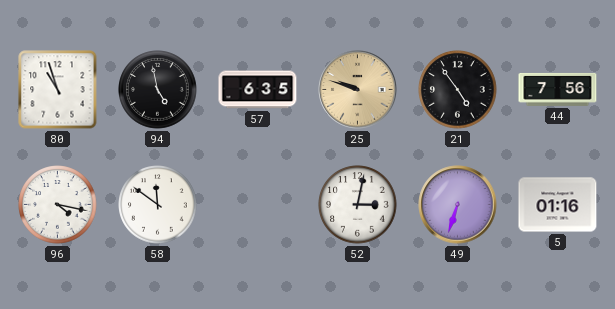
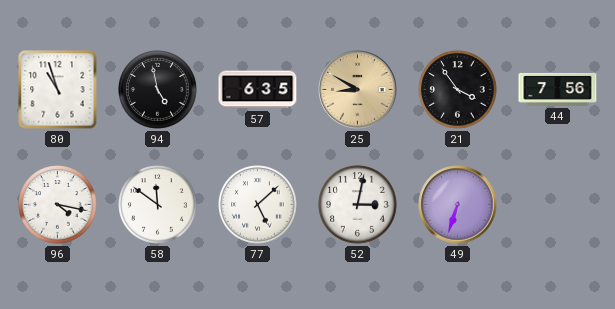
25: 9:48 -> 8:50
21: 4:54 -> 3:54
77: none -> 5:08
5: 01:16 -> none
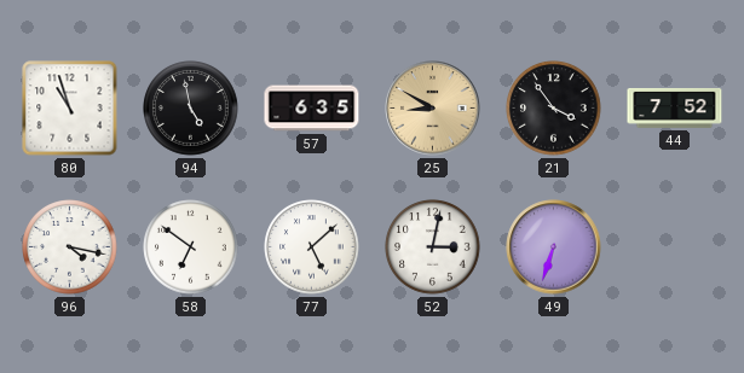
44: 7:56 -> 7:52
58: 11:51 -> 6:51
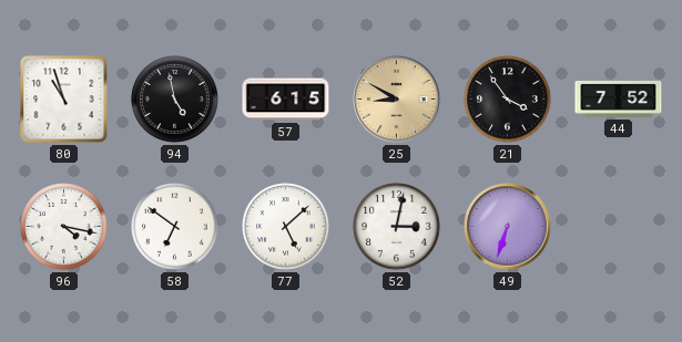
57: 6:35 -> 6:15
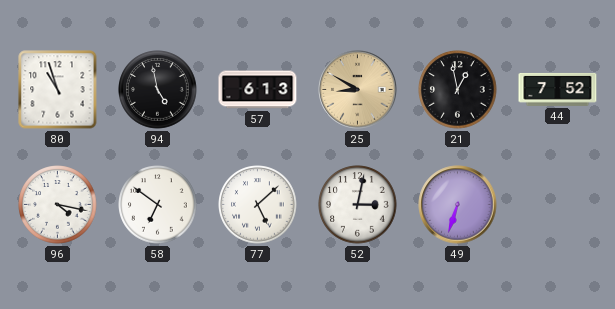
57: 6:15 -> 6:13
21: 3:54 -> 12:58
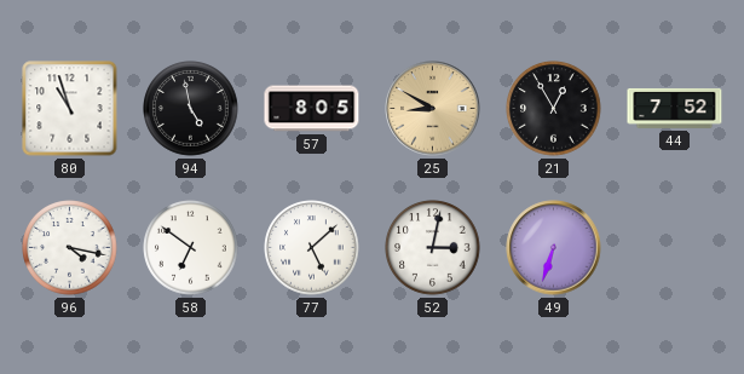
57: 6:13 -> 8:05
21: 12:58 -> 12:55
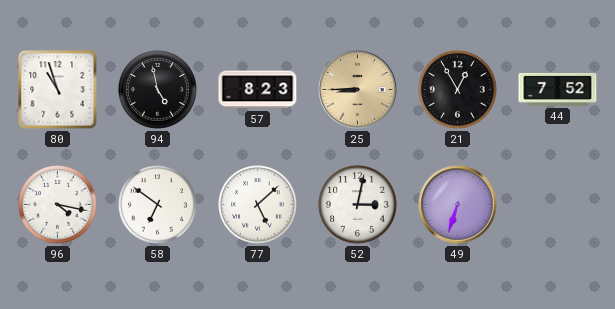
57: 8:05 -> 8:23
25: 8:50 -> 8:45
